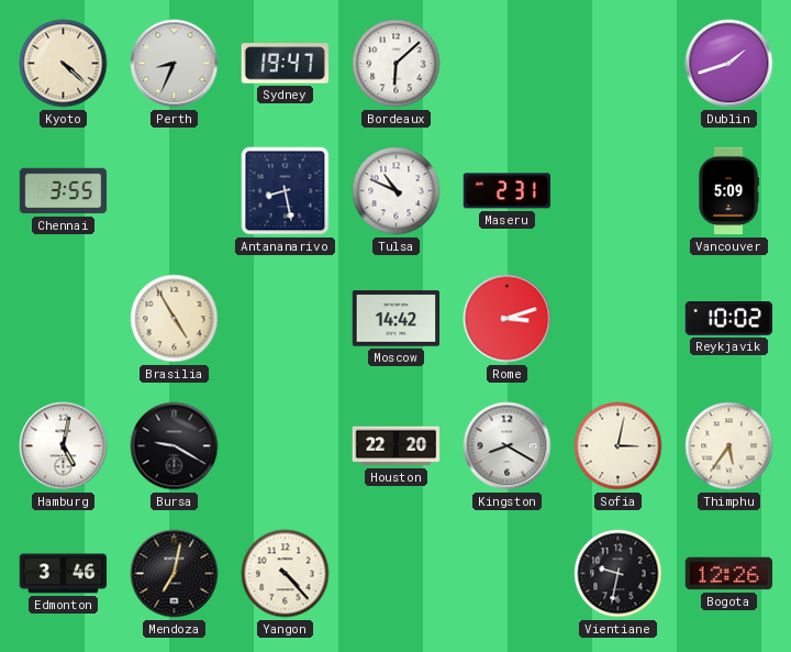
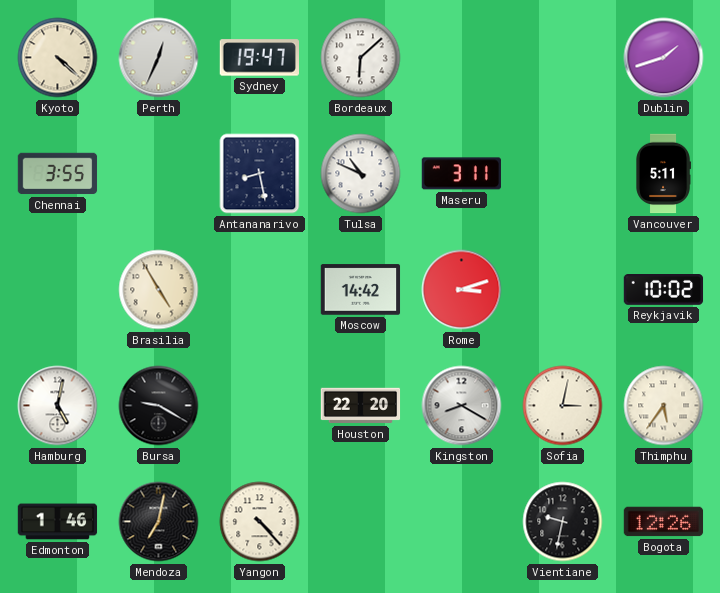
Perth: 8:34 -> 12:34
Maseru: 2:31 -> 3:11
Vancouver: 5:09 -> 5:11
Edmonton: 3:46 -> 1:46
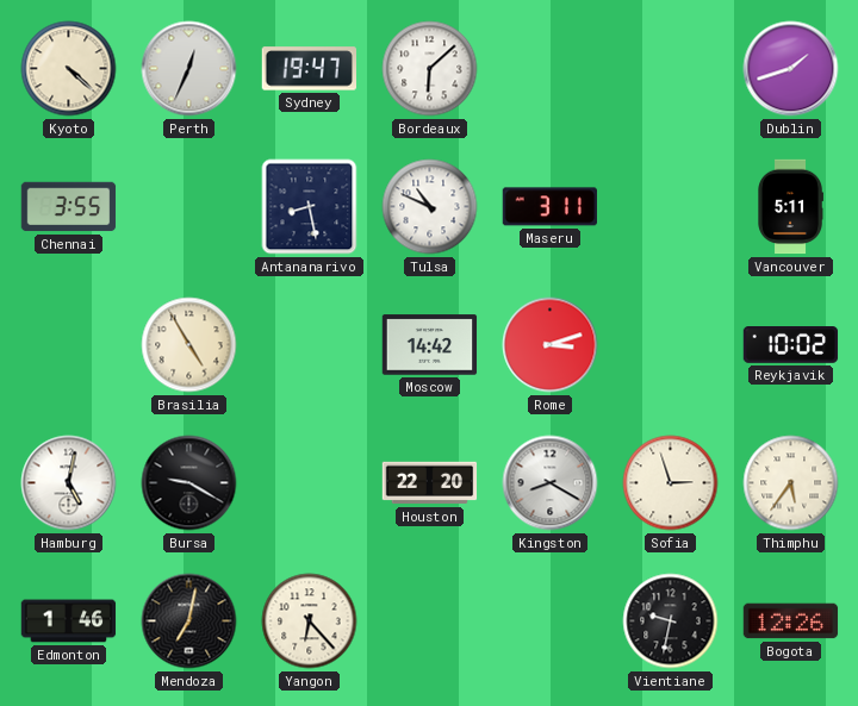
Sofia: 3:02 -> 2:57
Yangon: 4:23 -> 6:23
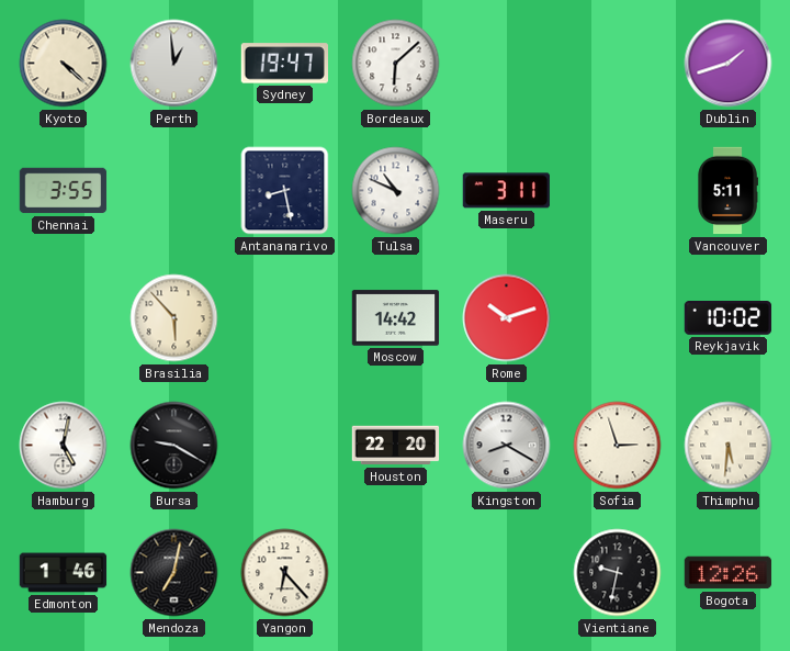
Perth: 12:34 -> 12:59
Brasilia: 4:55 -> 5:53
Rome: 3:12 -> 10:12
Thimphu: 5:36 -> 5:31
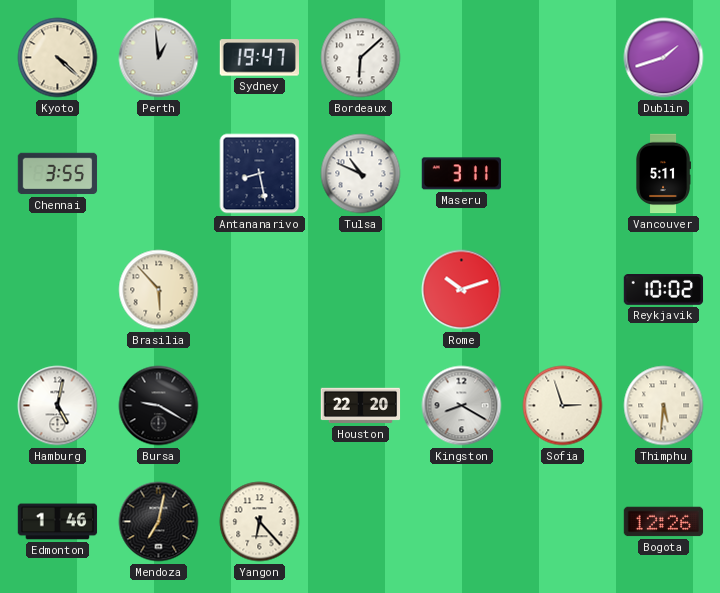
Moscow: 14:42 -> none
Vientiane: 9:32 -> none
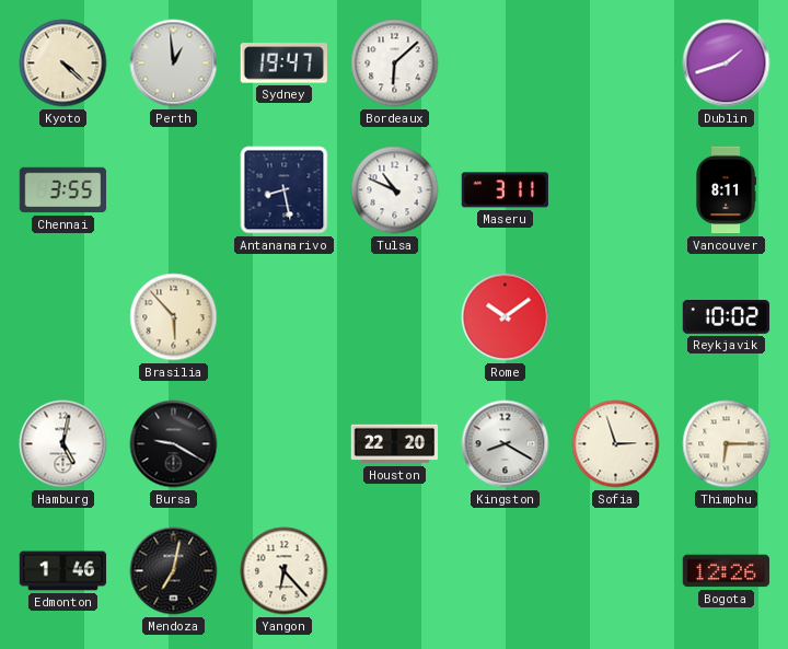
Vancouver: 5:11 -> 8:11
Rome: 10:12 -> 10:09
Thimphu: 5:31 -> 6:15
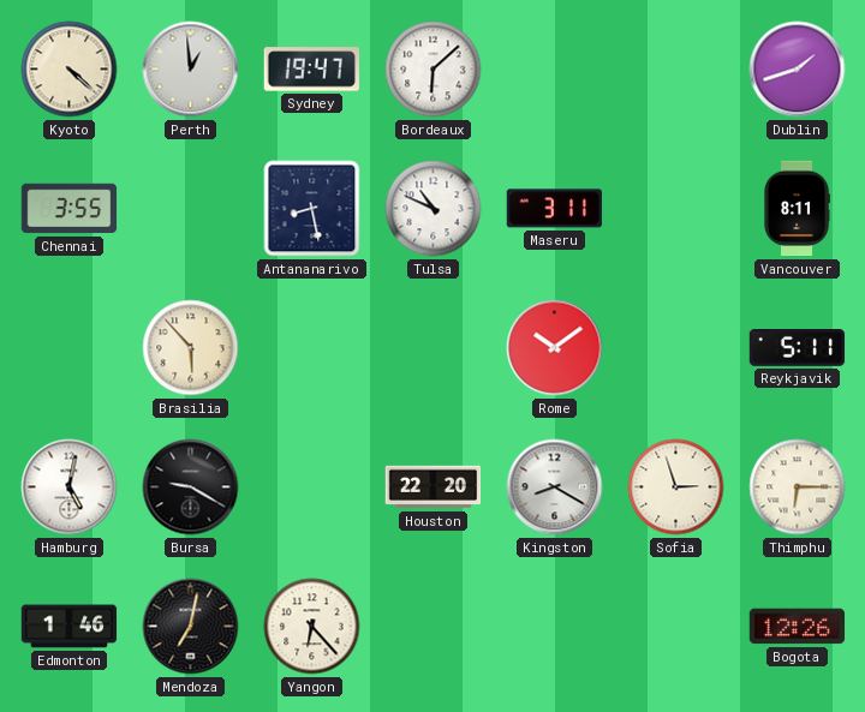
Reykjavik: 10:02 -> 5:11
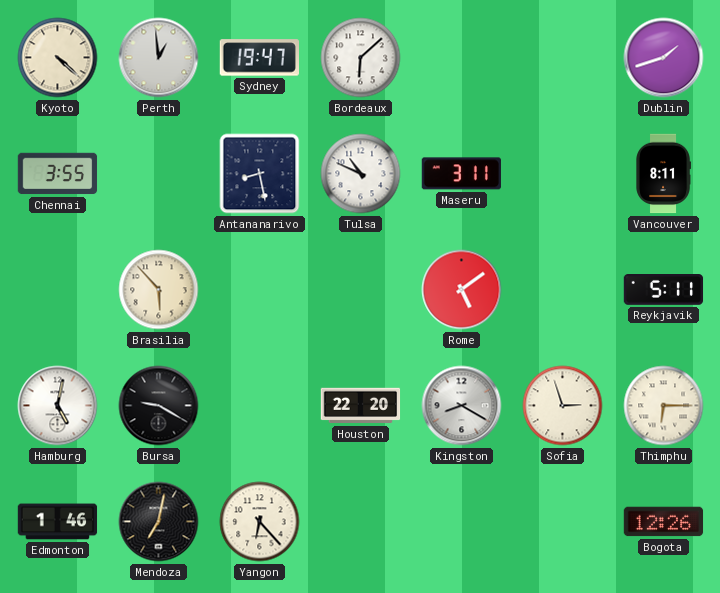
Rome: 10:09 -> 5:09
